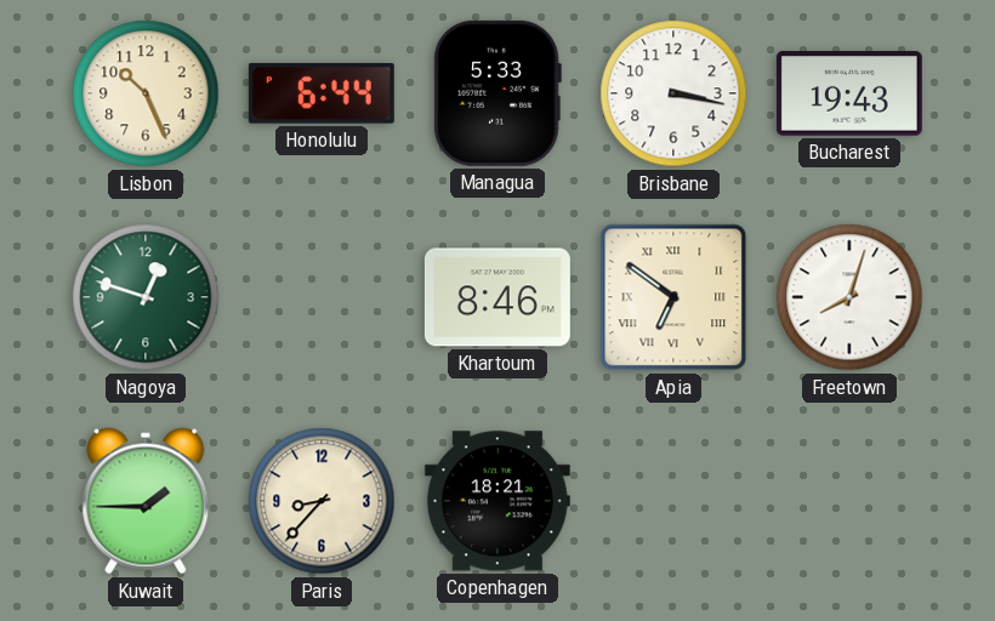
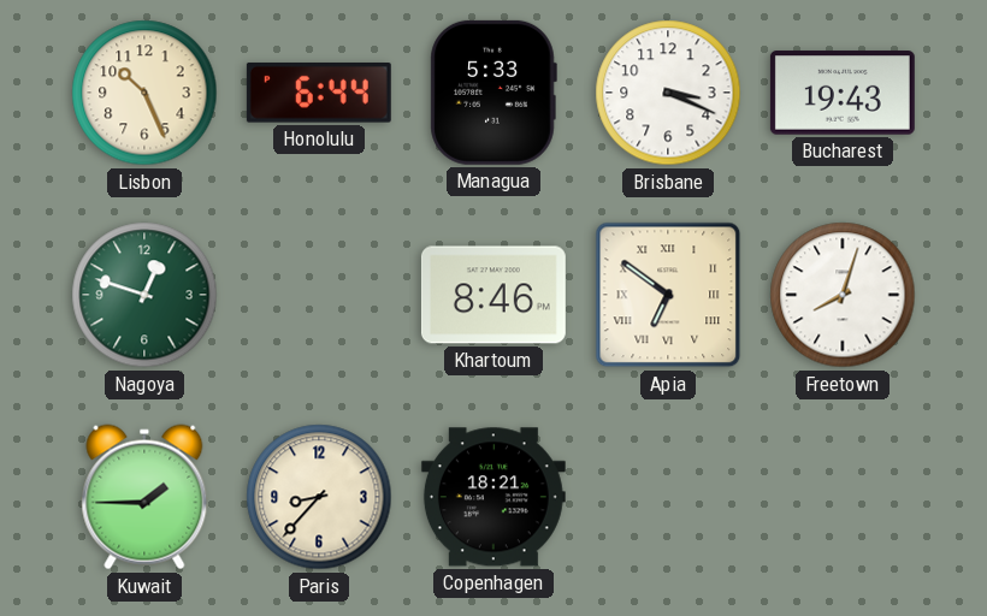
Brisbane: 3:17 -> 3:19
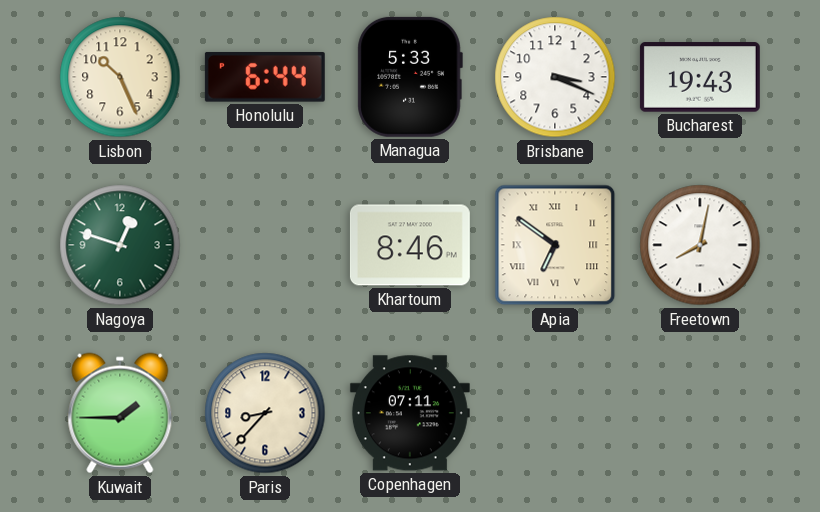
Freetown: 8:03 -> 8:02
Copenhagen: 18:21 -> 07:11
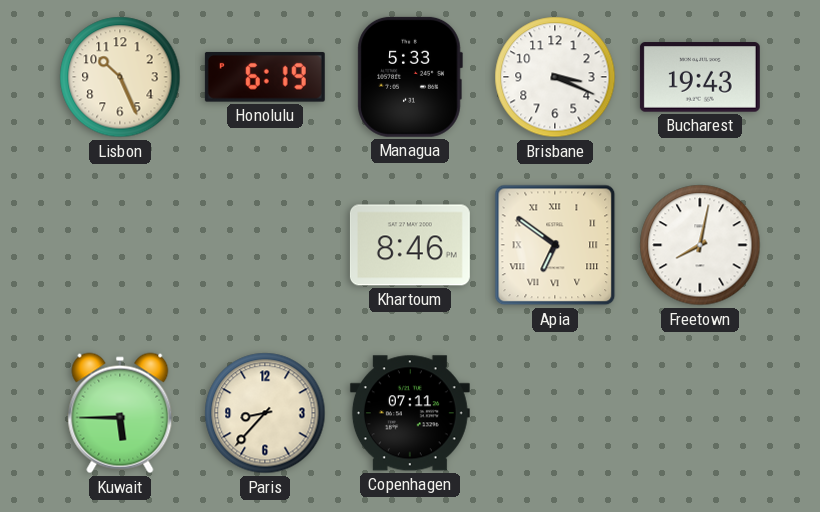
Honolulu: 6:44 -> 6:19
Nagoya: 12:48 -> none
Kuwait: 1:45 -> 5:45
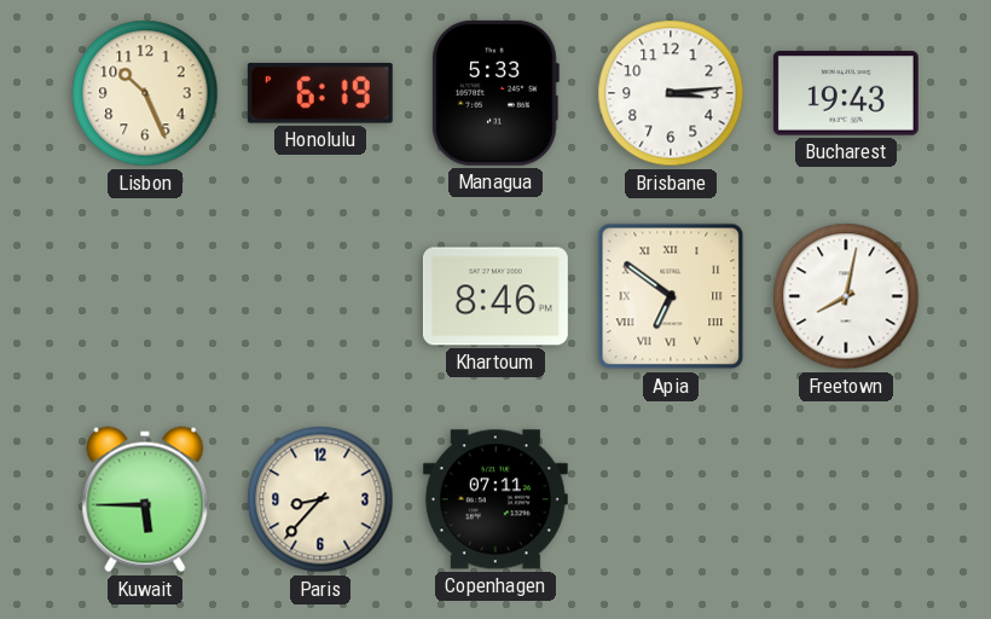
Brisbane: 3:19 -> 3:14
